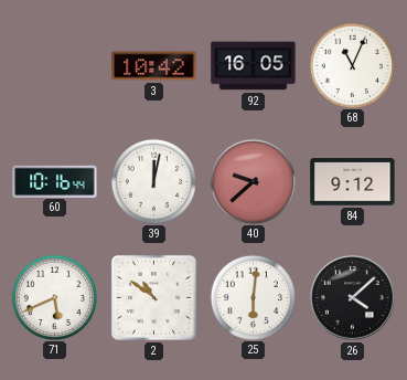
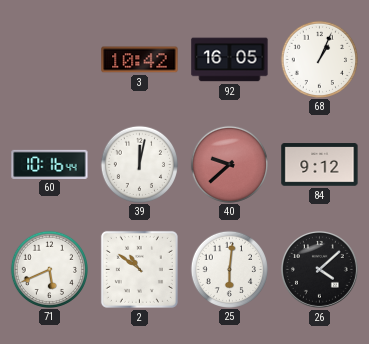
68: 11:04 -> 1:04
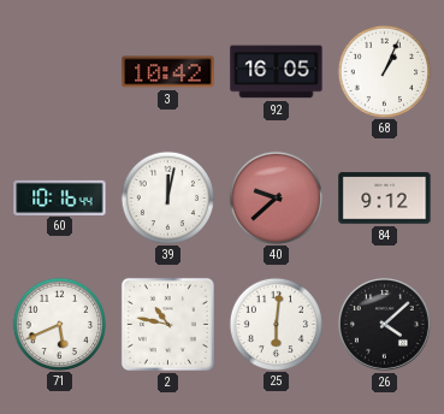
2: 10:51 -> 10:47
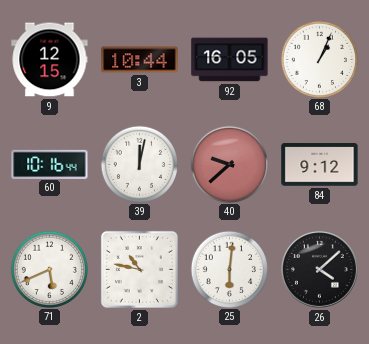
9: none -> 12:15
3: 10:42 -> 10:44
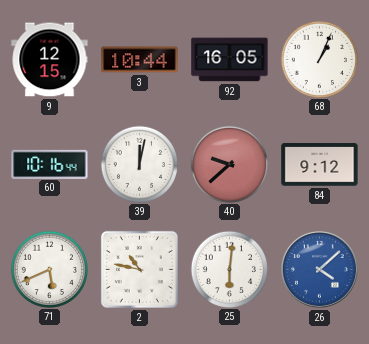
26 dial: black -> blue
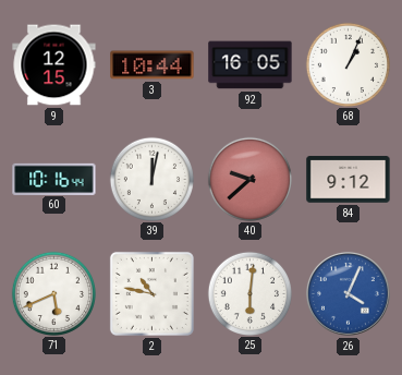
26: 4:08 -> 4:04
